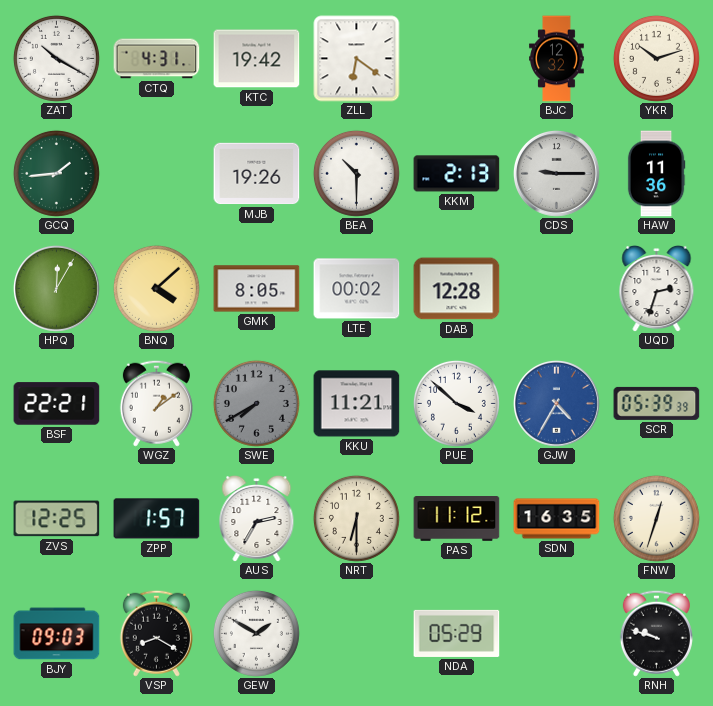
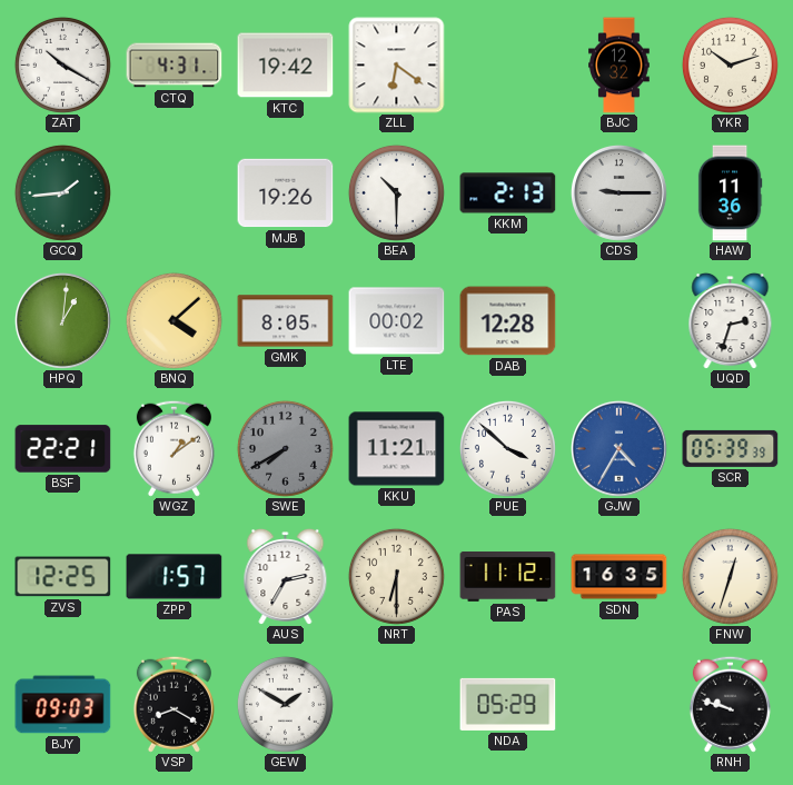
HPQ: 12:05 -> 1:01
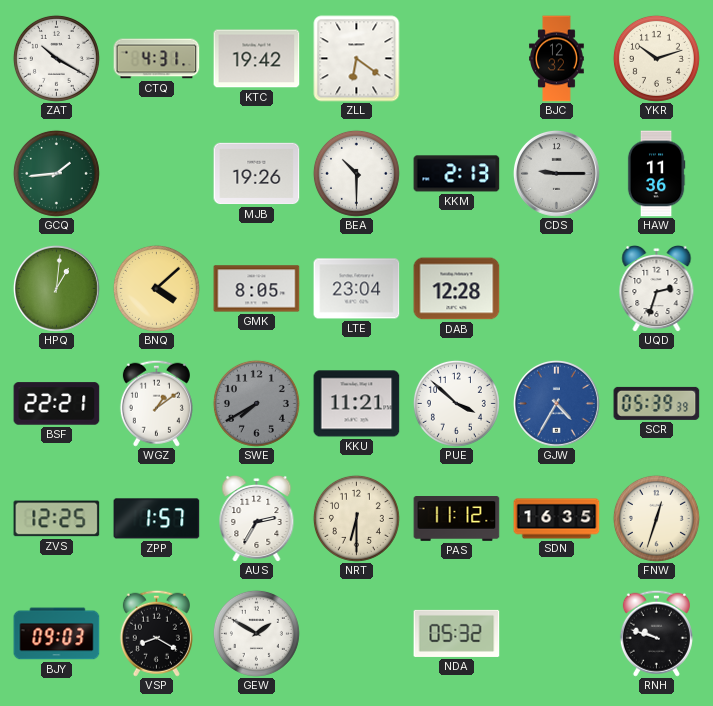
LTE: 00:02 -> 23:04
NDA: 05:29 -> 05:32
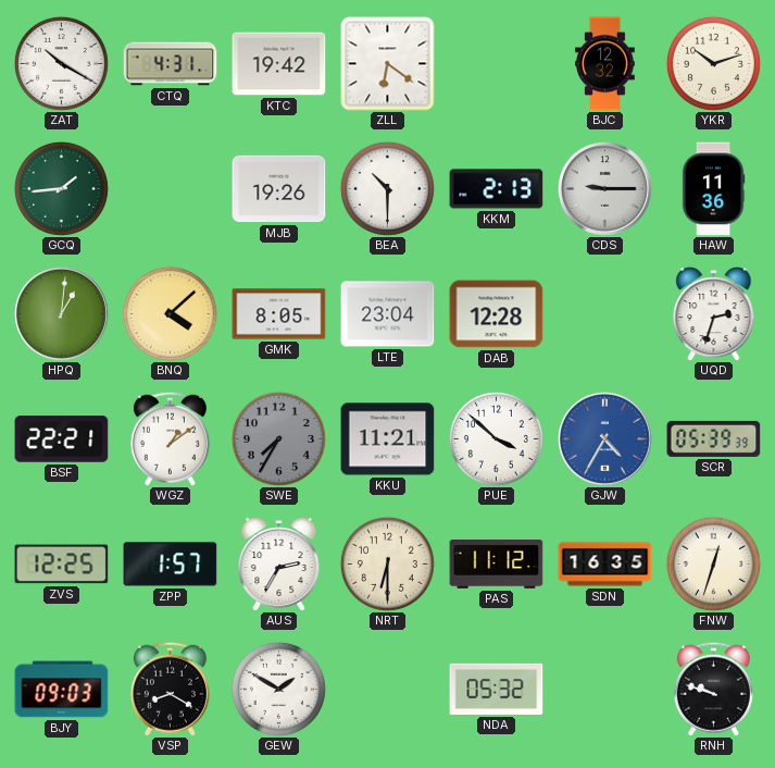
SWE: 7:40 -> 7:35
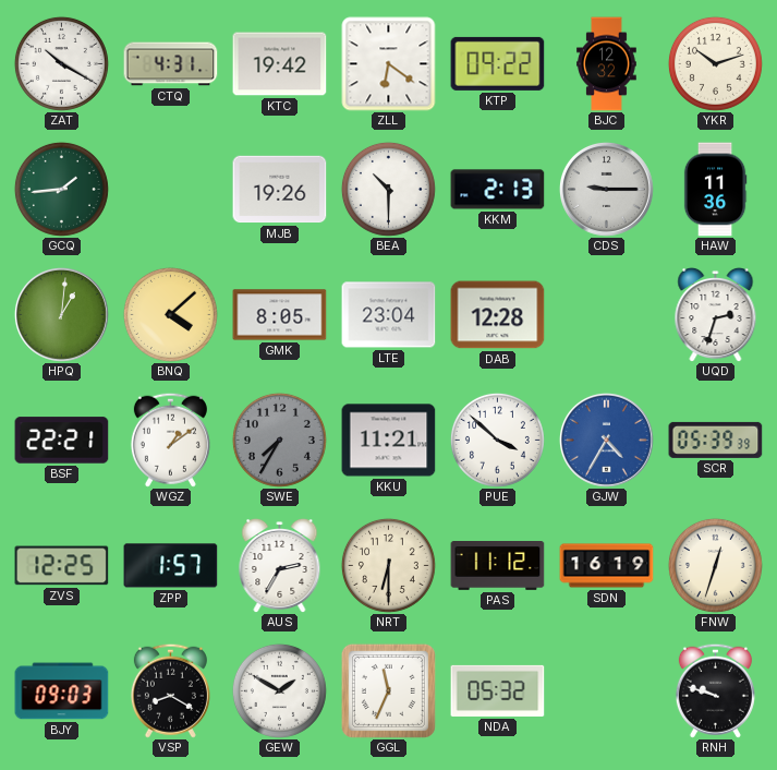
KTP: none -> 09:22
SDN: 16:35 -> 16:19
GGL: none -> 11:34
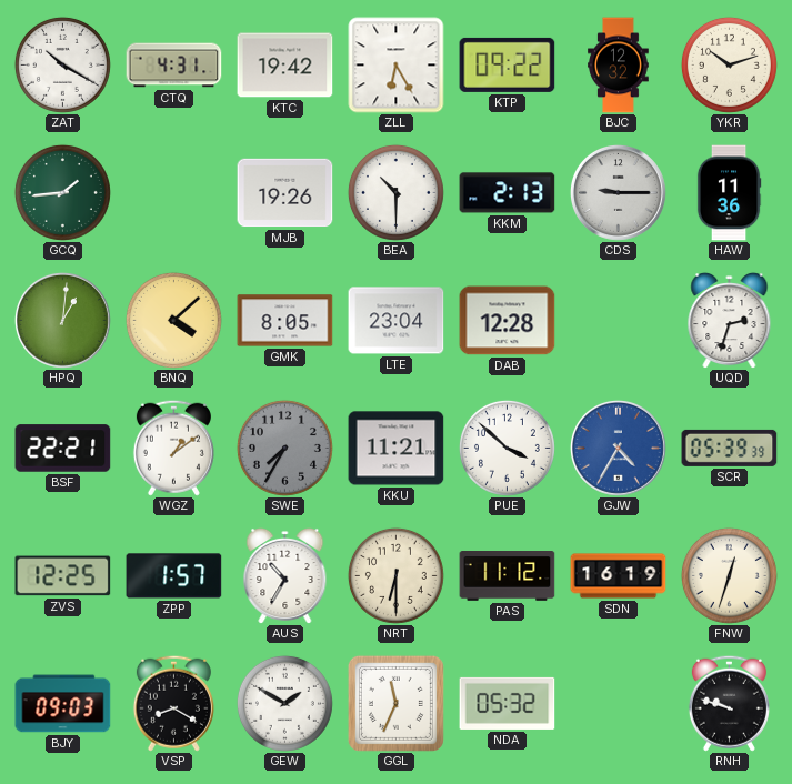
ZLL: 6:21 -> 6:25
AUS: 2:35 -> 10:35
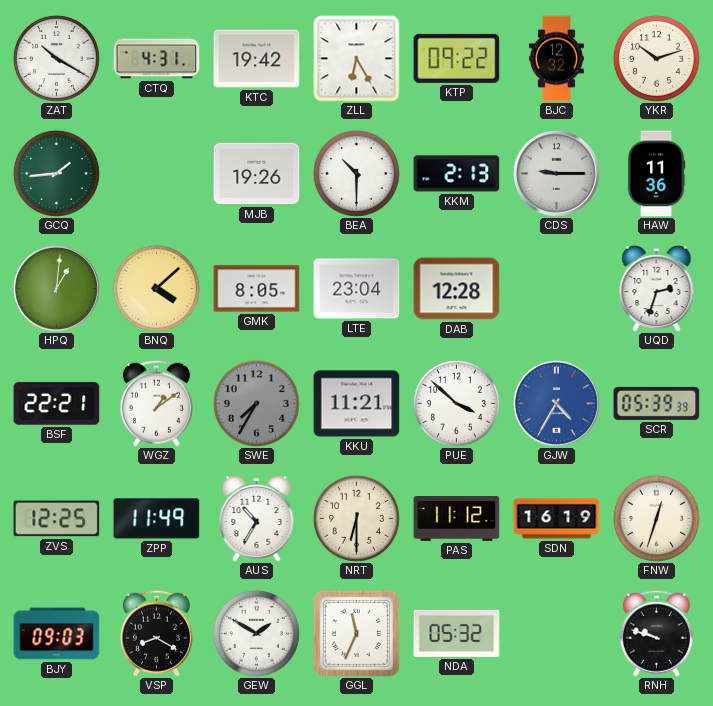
ZPP: 1:57 -> 11:49
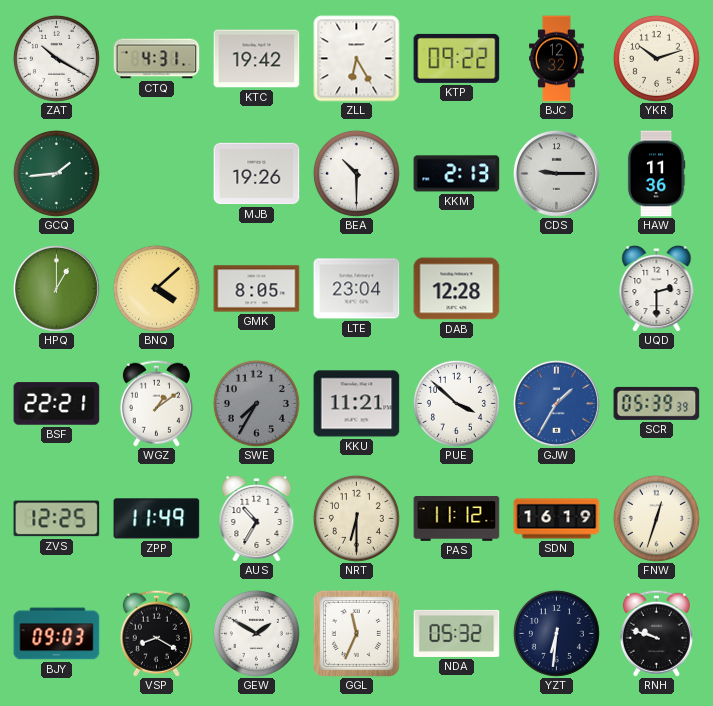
HPQ: 1:01 -> 1:00
UQD: 2:33 -> 2:30
GJW: 4:35 -> 1:35
YZT: none -> 6:31
